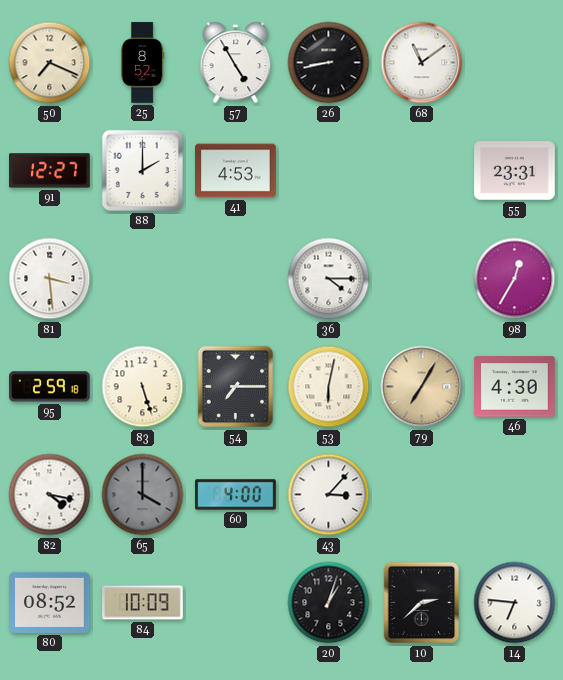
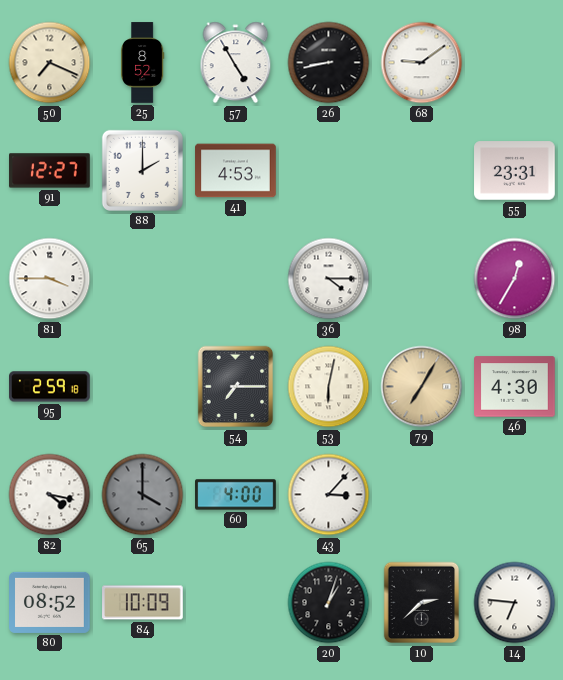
68: 11:09 -> 9:09
81: 3:29 -> 3:45
83: 5:27 -> none
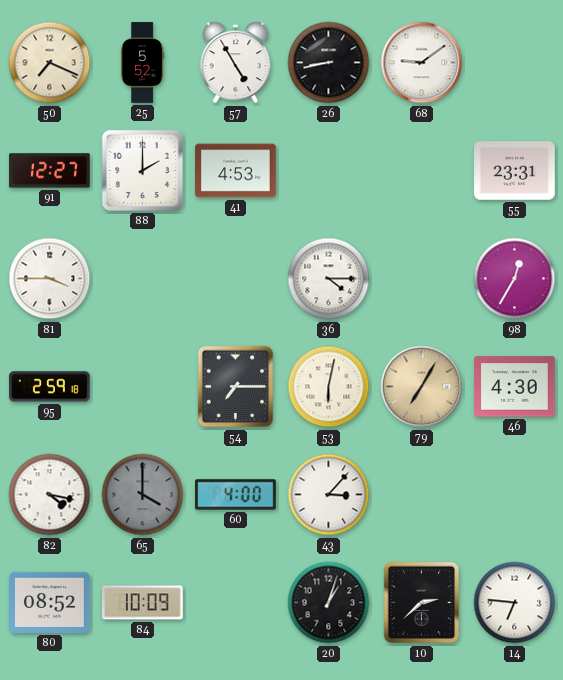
25: 8:52 -> 5:52
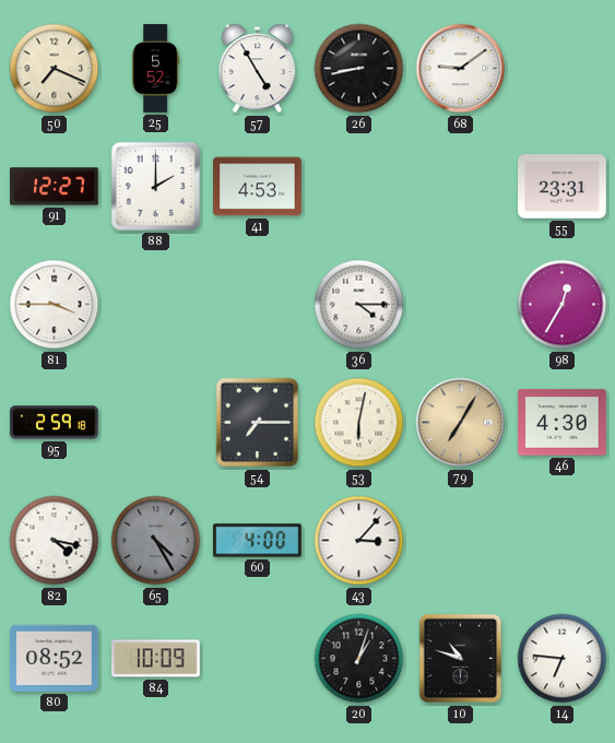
65: 4:00 -> 4:25
10: 2:38 -> 10:48
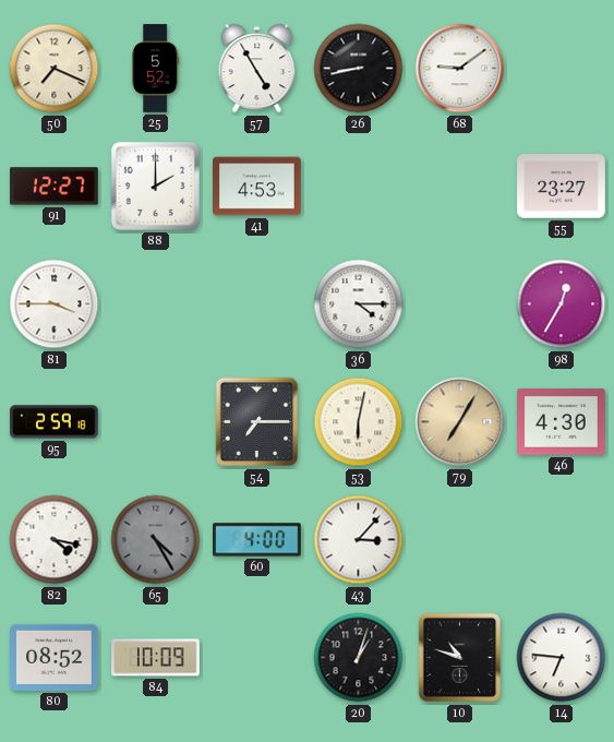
55: 23:31 -> 23:27
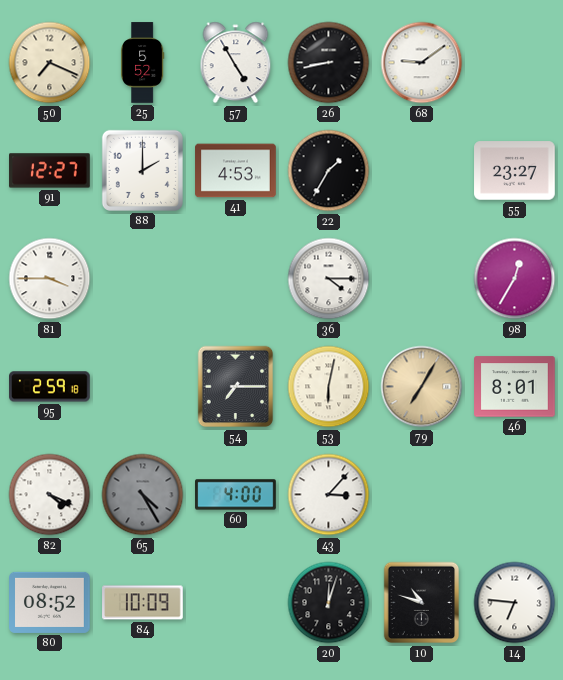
22: none -> 1:35
46: 4:30 -> 8:01
82: 4:17 -> 4:19
20: 1:03 -> 12:03
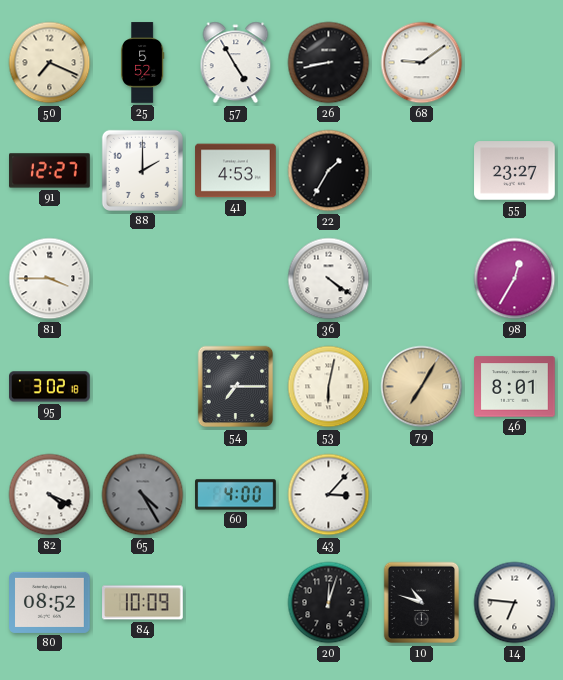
36: 4:15 -> 4:21
95: 2:59 -> 3:02
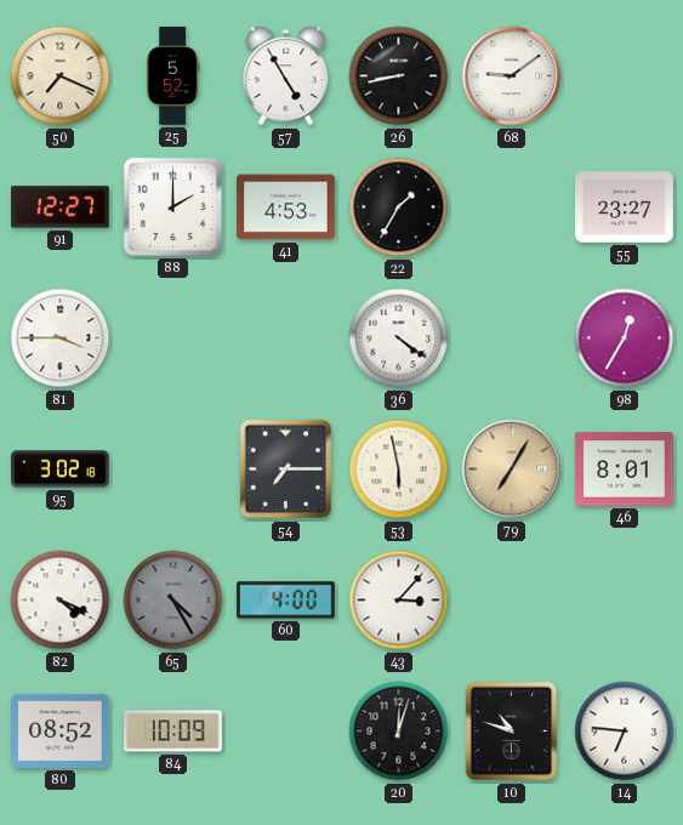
53: 6:02 -> 5:58
